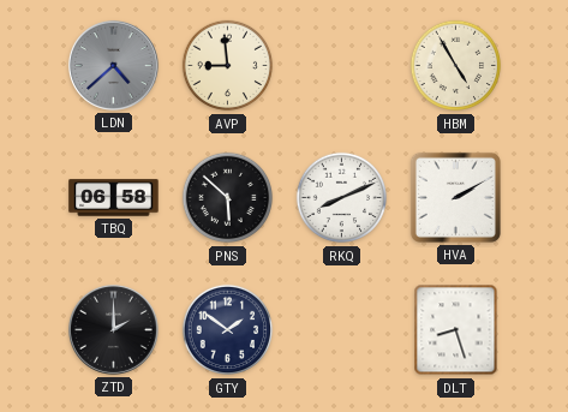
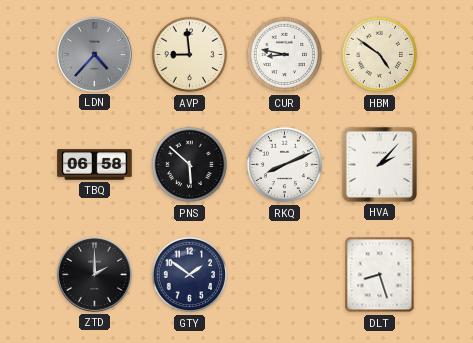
LDN: 4:38 -> 4:37
CUR: none -> 8:47
HBM: 4:55 -> 4:51
HVA: 2:10 -> 2:07
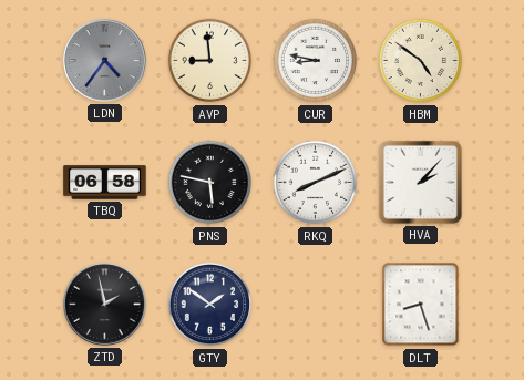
LDN: 4:37 -> 4:36
PNS: 5:52 -> 5:47
ZTD: 2:00 -> 1:58
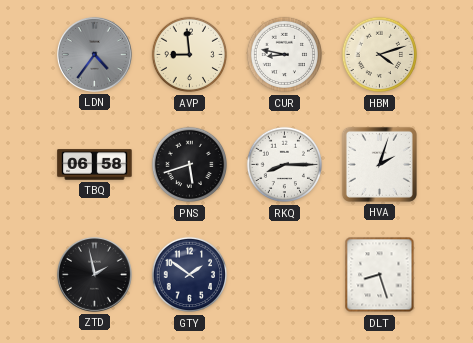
HBM: 4:51 -> 4:12
PNS: 5:47 -> 5:42
RKQ: 8:11 -> 8:15
HVA: 2:07 -> 2:03
